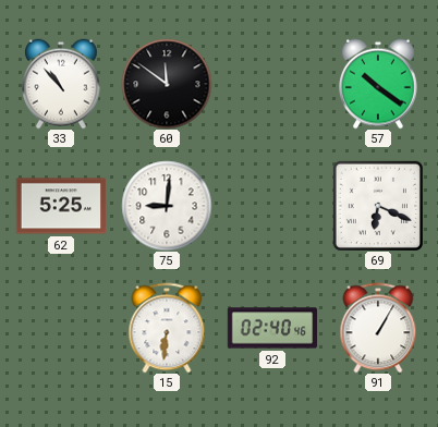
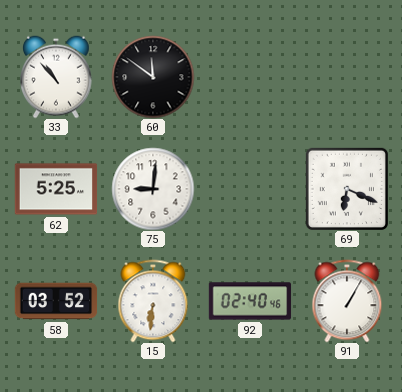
57: 10:21 -> none
58: none -> 03:52
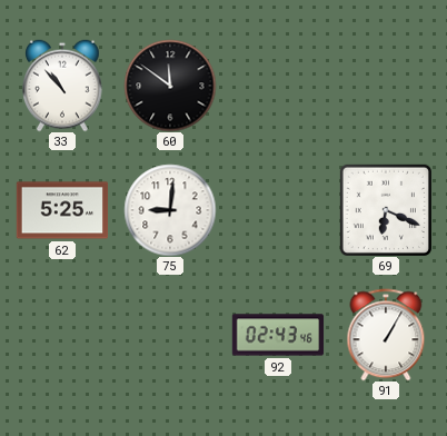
58: 03:52 -> none
15: 6:31 -> none
92: 02:40 -> 02:43
